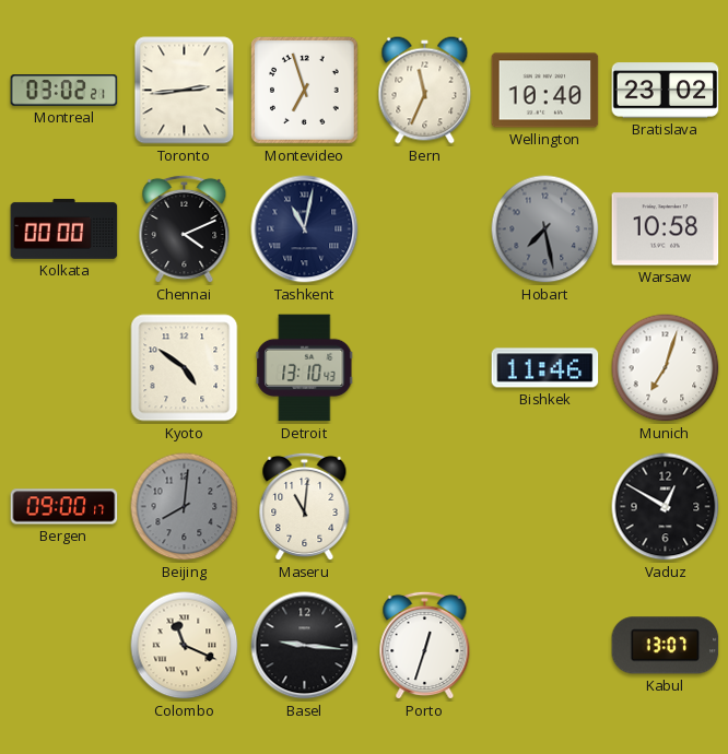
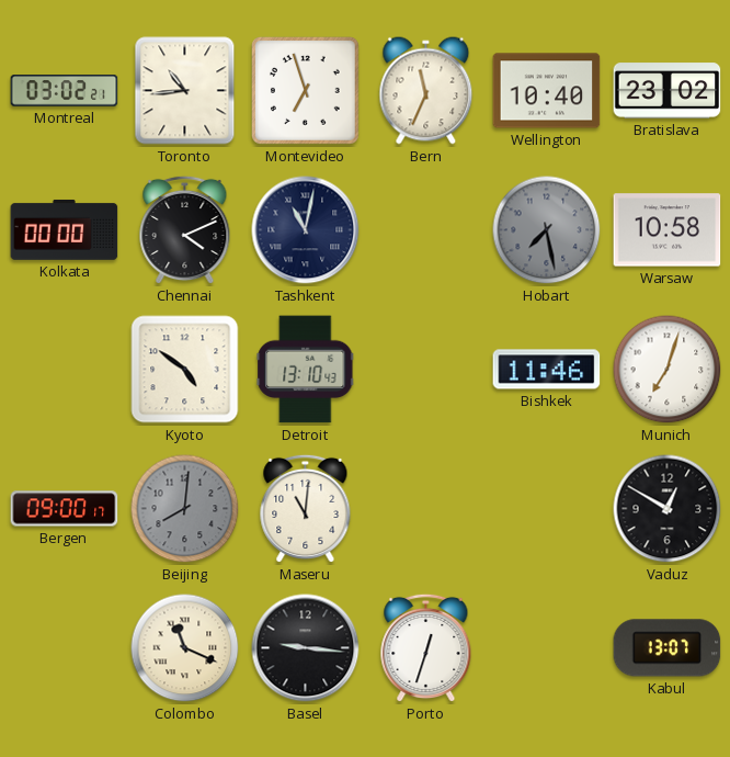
Toronto: 2:44 -> 10:44
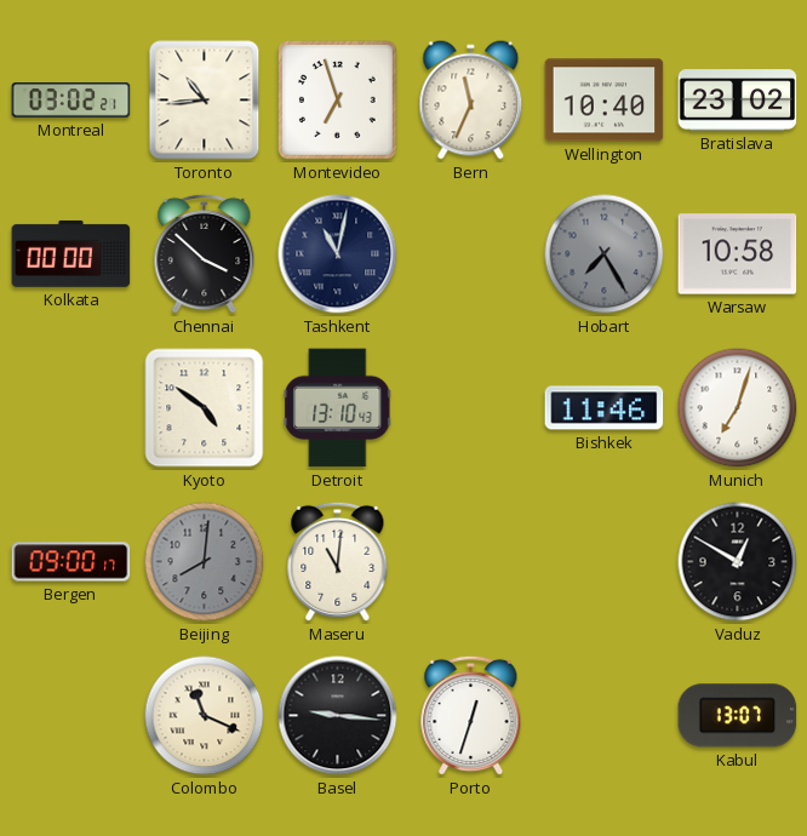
Chennai: 4:11 -> 3:52
Hobart: 7:28 -> 7:25
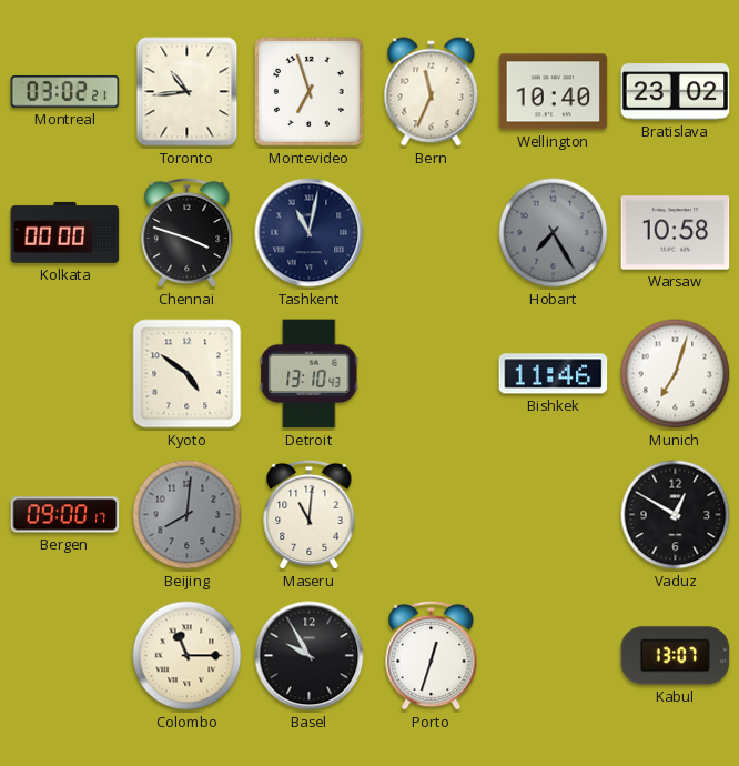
Chennai: 3:52 -> 3:48
Colombo: 11:19 -> 11:15
Basel: 9:16 -> 9:55
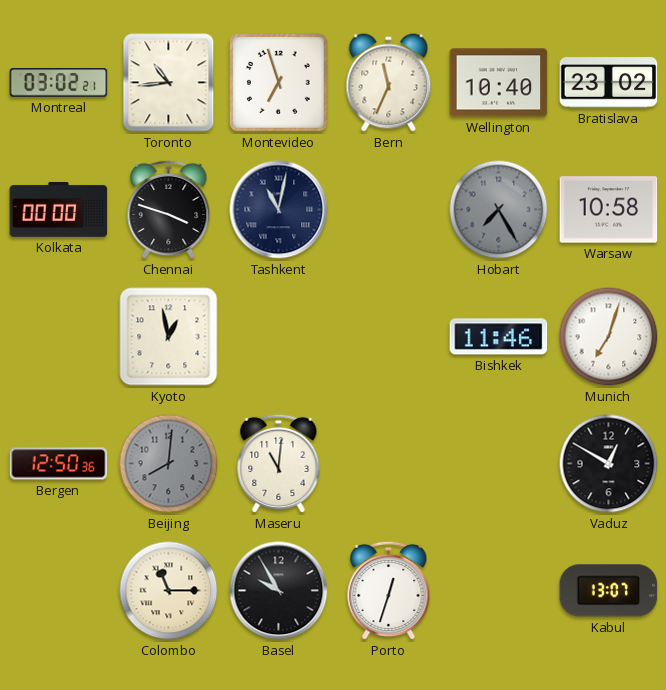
Kyoto: 4:51 -> 12:58
Detroit: 13:10 -> none
Bergen: 09:00 -> 12:50
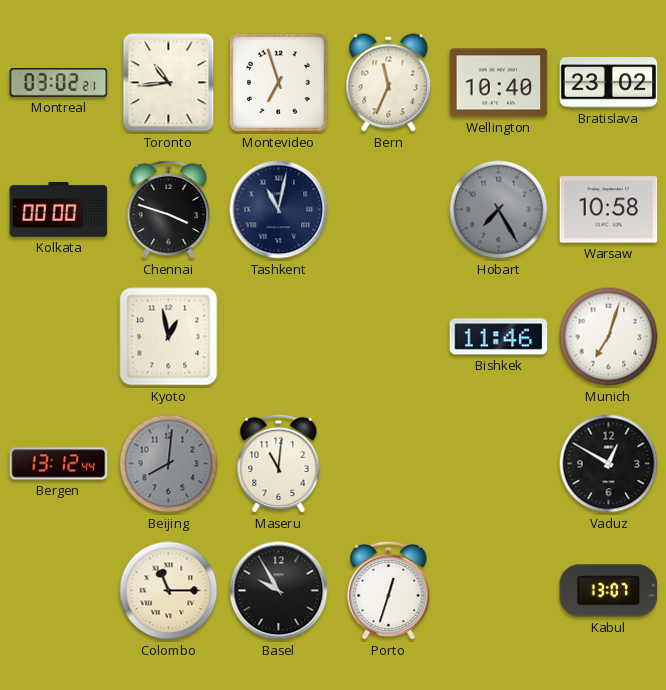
Bergen: 12:50 -> 13:12
